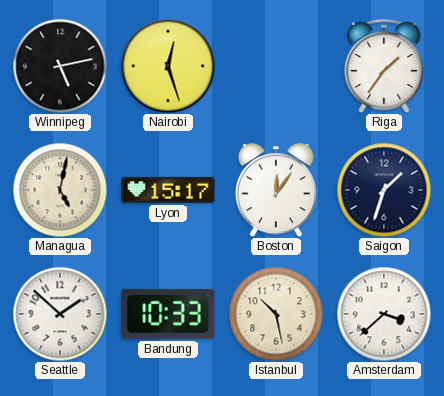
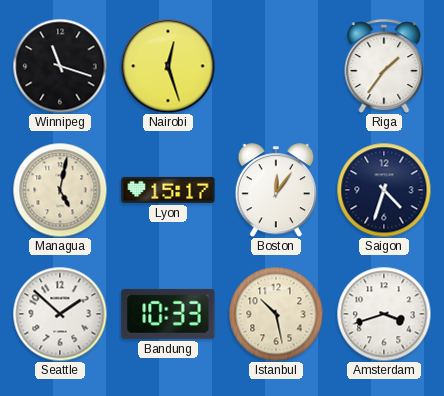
Winnipeg: 5:13 -> 11:18
Saigon: 1:33 -> 4:33
Amsterdam: 3:38 -> 3:42
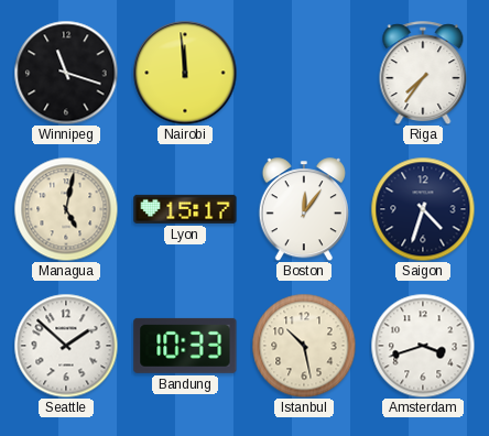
Nairobi: 12:27 -> 11:59
Riga: 1:36 -> 7:36
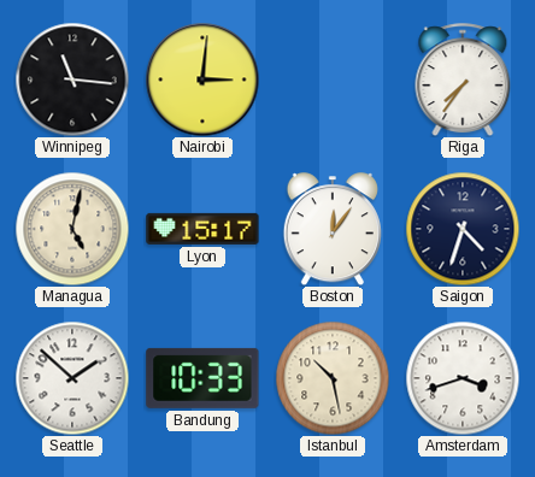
Winnipeg: 11:18 -> 11:16
Nairobi: 11:59 -> 3:01
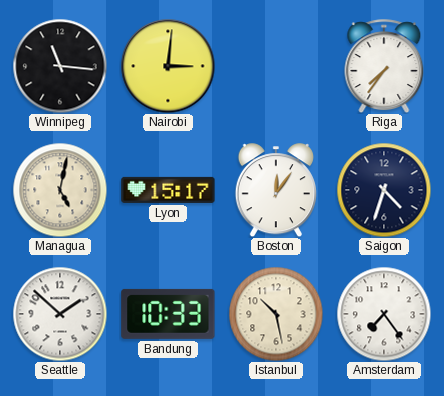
Amsterdam: 3:42 -> 7:24
